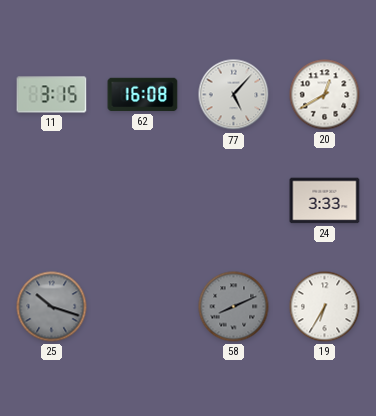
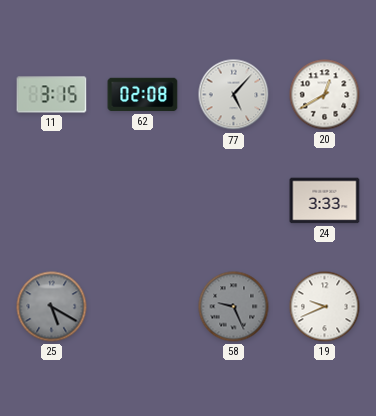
62: 16:08 -> 02:08
25: 10:18 -> 5:20
58: 8:11 -> 9:26
19: 6:35 -> 9:41
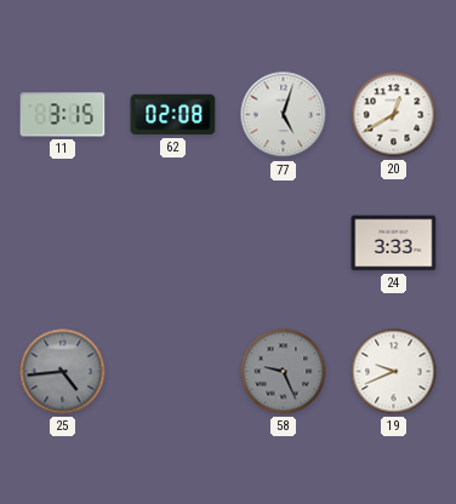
77: 5:07 -> 5:03
25: 5:20 -> 4:44
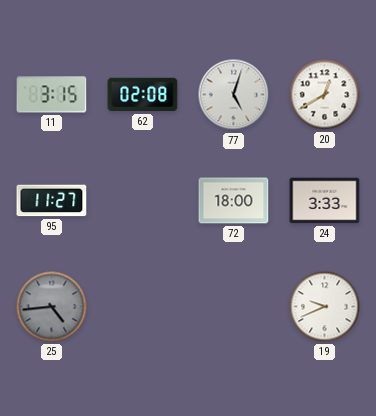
95: none -> 11:27
72: none -> 18:00
58: 9:26 -> none
